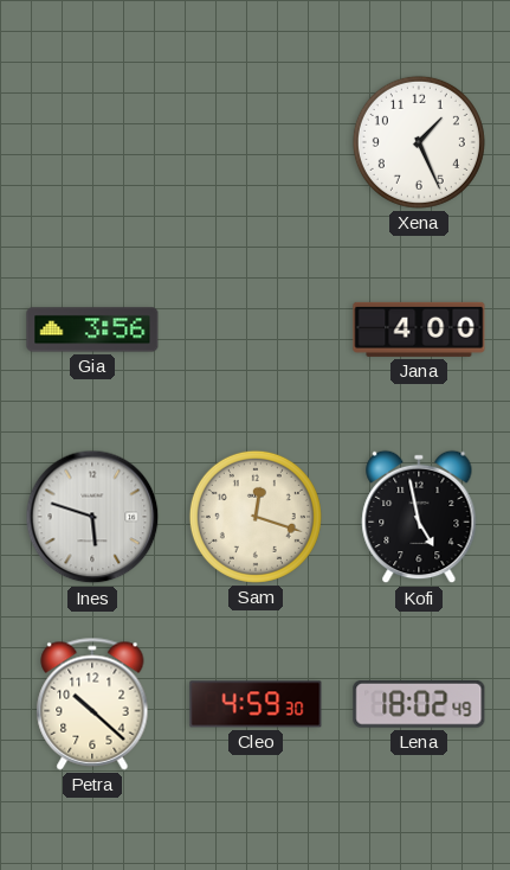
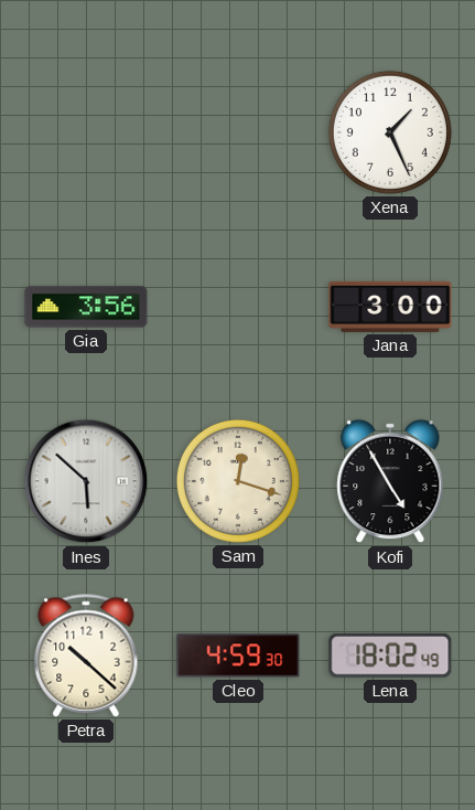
Jana: 4:00 -> 3:00
Ines: 5:48 -> 5:52
Kofi: 4:58 -> 4:55
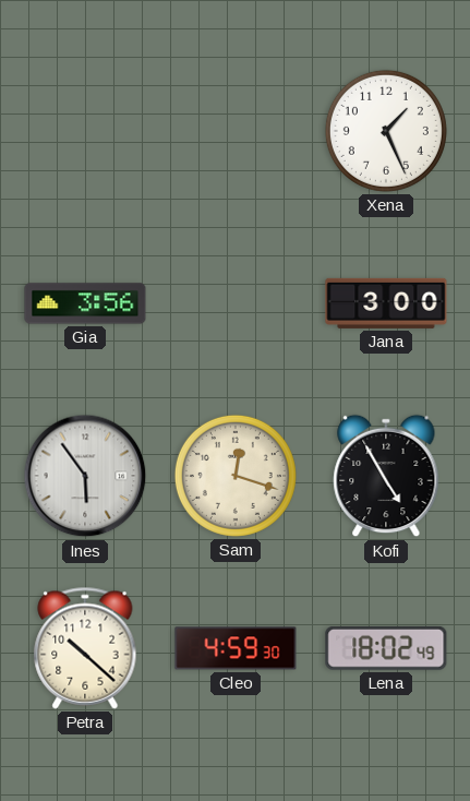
Ines: 5:52 -> 5:54
